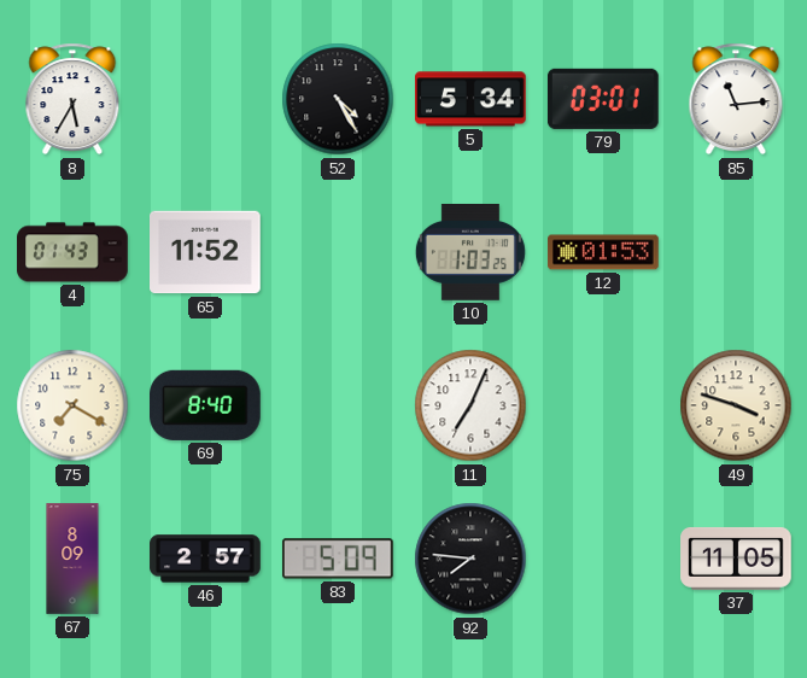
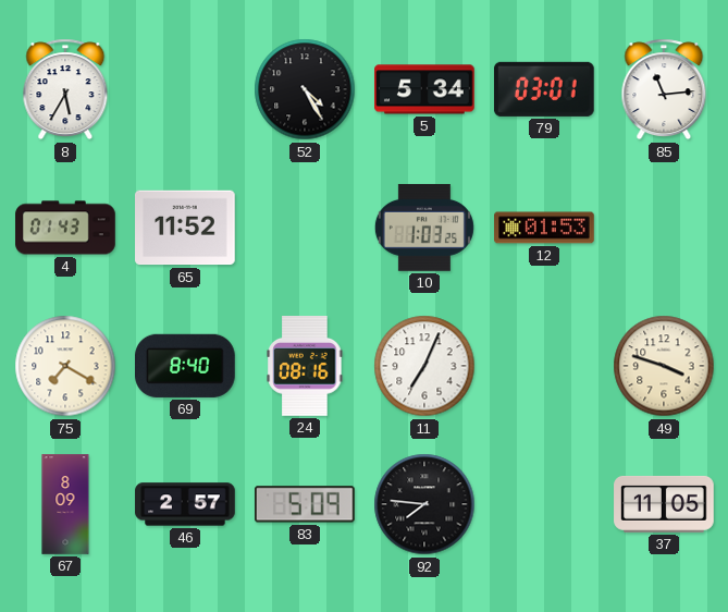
24: none -> 08:16
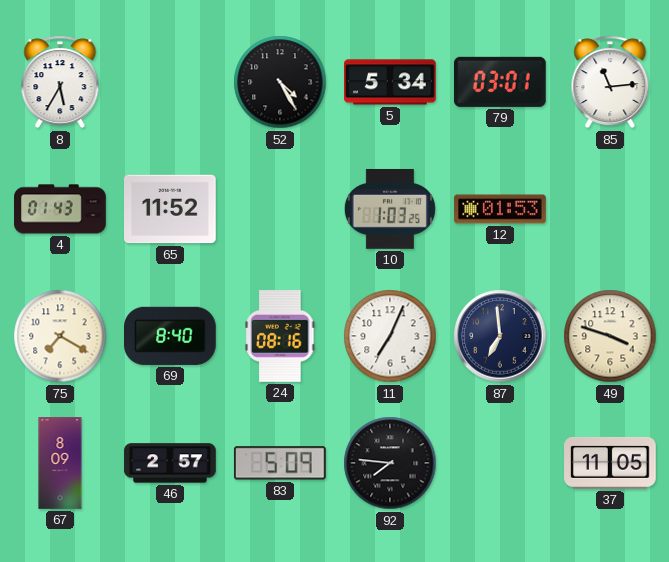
87: none -> 6:59
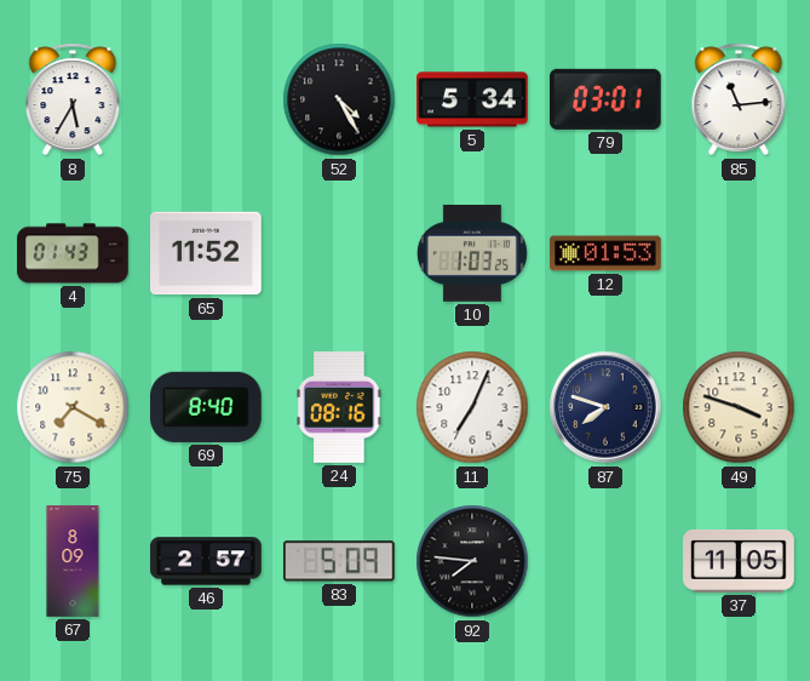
87: 6:59 -> 7:48
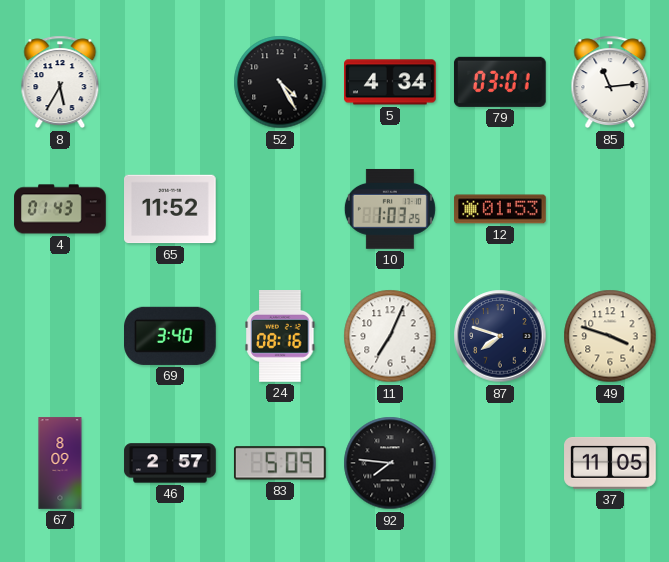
5: 5:34 -> 4:34
75: 7:20 -> none
69: 8:40 -> 3:40
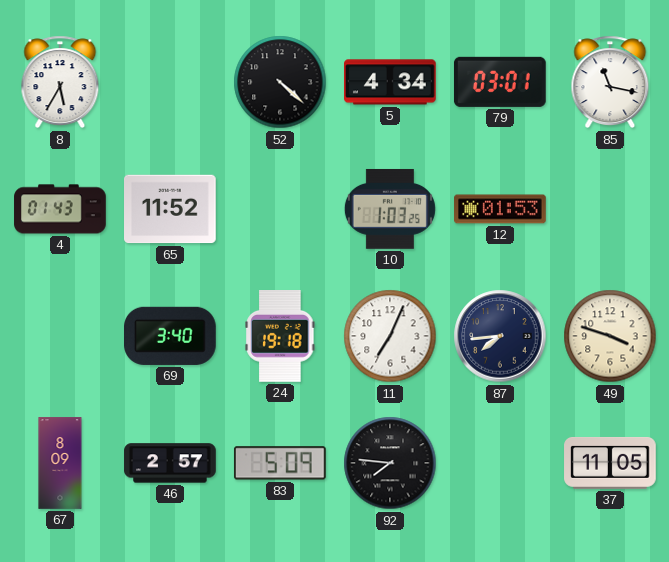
52: 4:25 -> 4:22
85: 11:14 -> 11:17
24: 08:16 -> 19:18
87: 7:48 -> 7:44
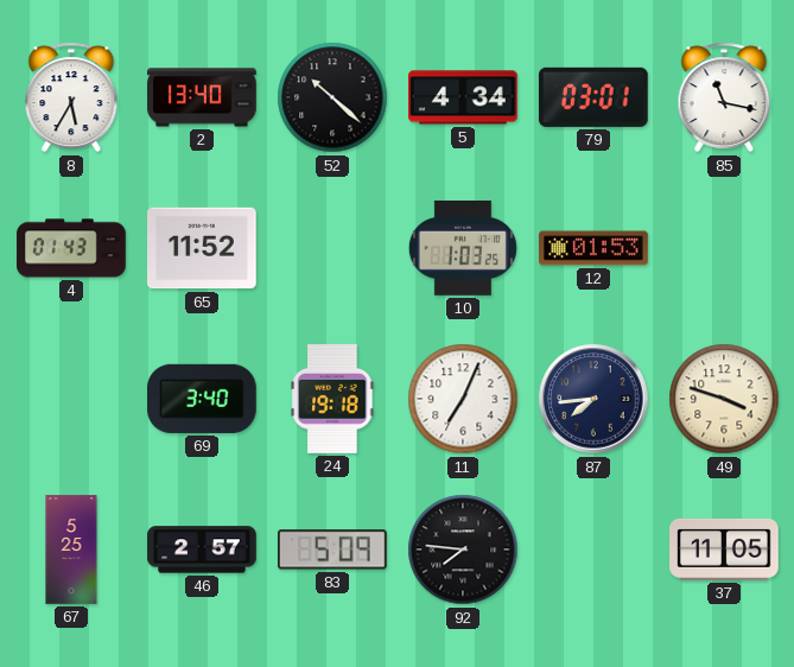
2: none -> 13:40
52: 4:22 -> 10:22
67: 8:09 -> 5:25
